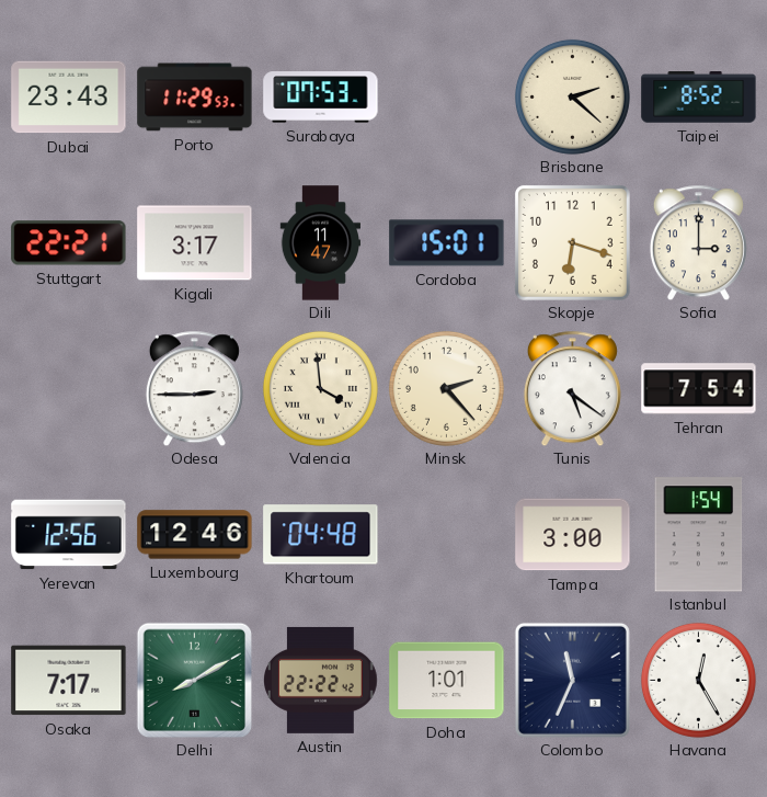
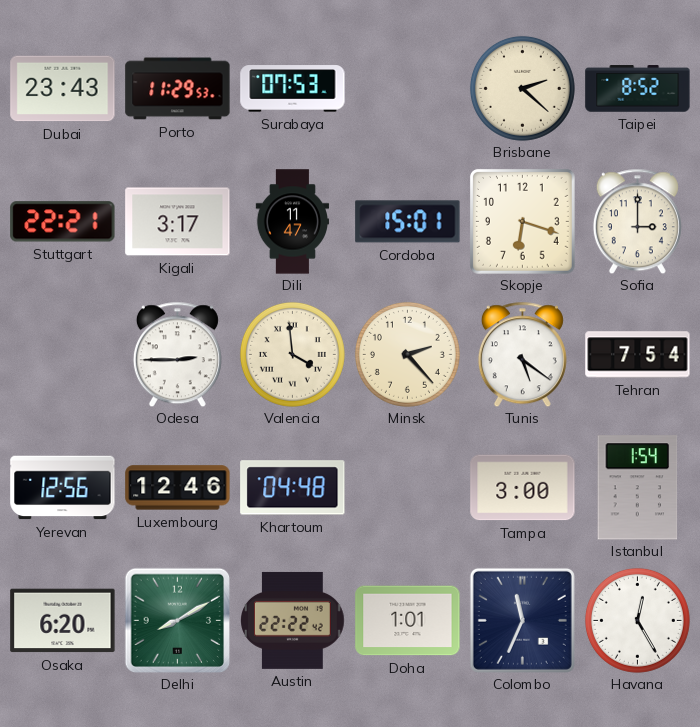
Osaka: 7:17 -> 6:20
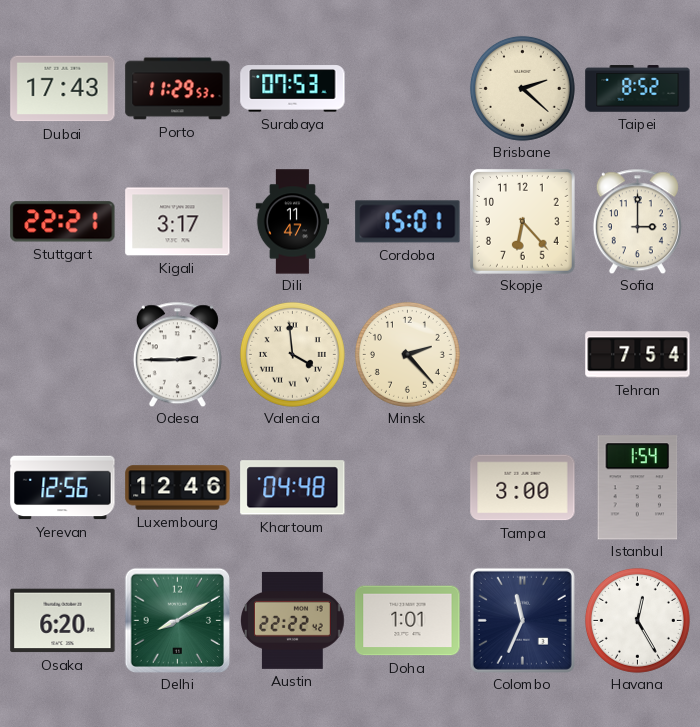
Dubai: 23:43 -> 17:43
Skopje: 6:18 -> 6:23
Tunis: 5:21 -> none
